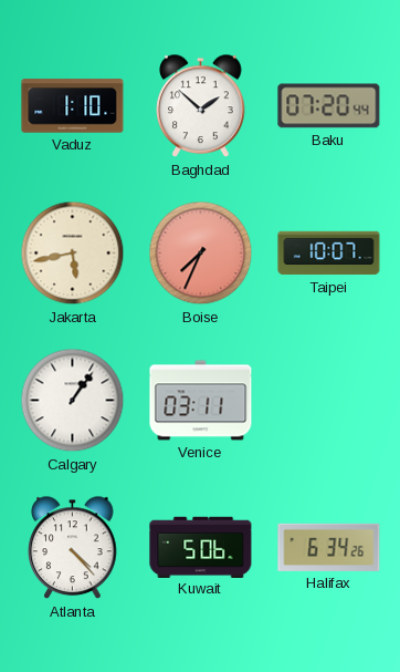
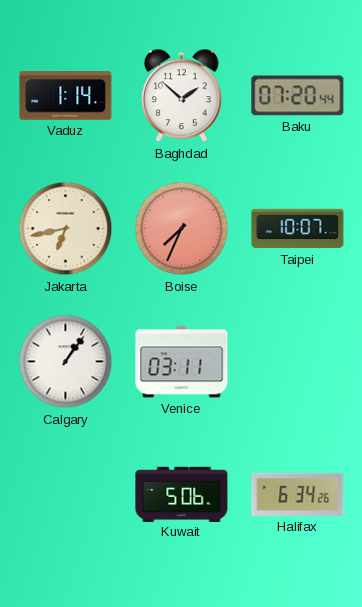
Vaduz: 1:10 -> 1:14
Jakarta: 5:43 -> 6:43
Atlanta: 4:23 -> none
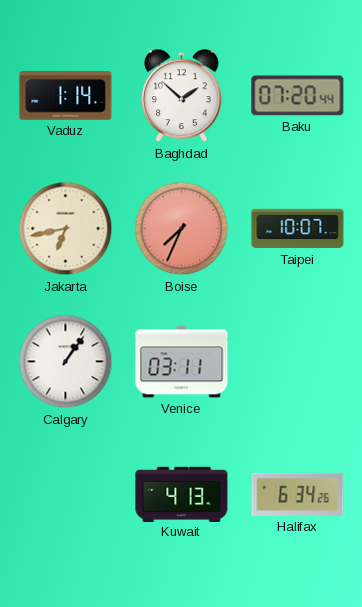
Kuwait: 5:06 -> 4:13
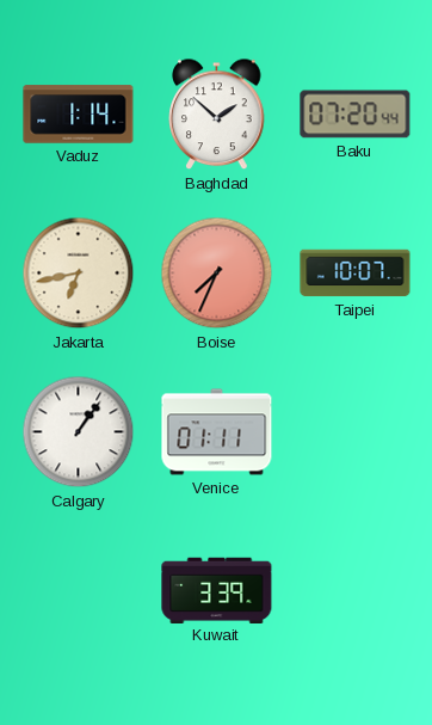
Venice: 03:11 -> 01:11
Kuwait: 4:13 -> 3:39
Halifax: 6:34 -> none
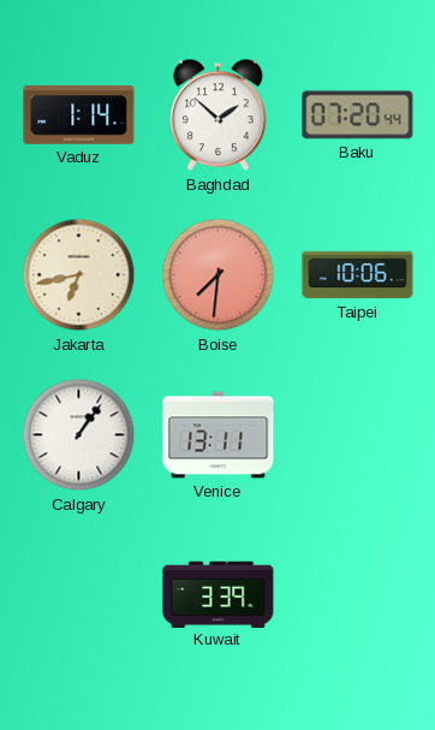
Boise: 7:34 -> 7:31
Taipei: 10:07 -> 10:06
Venice: 01:11 -> 13:11
